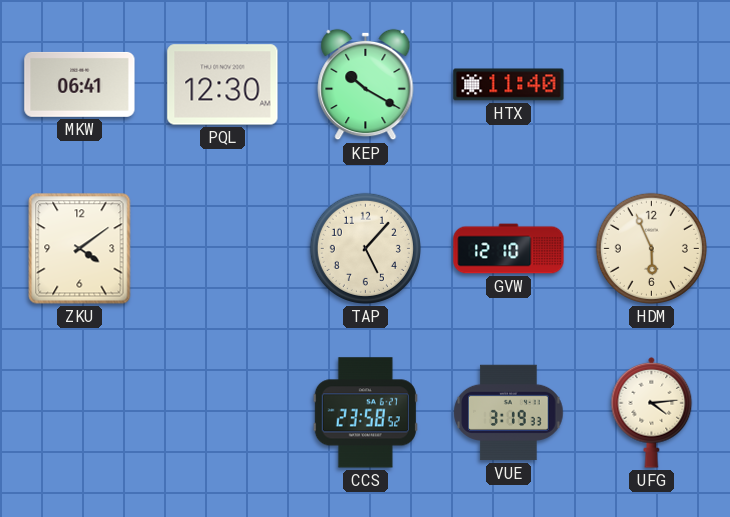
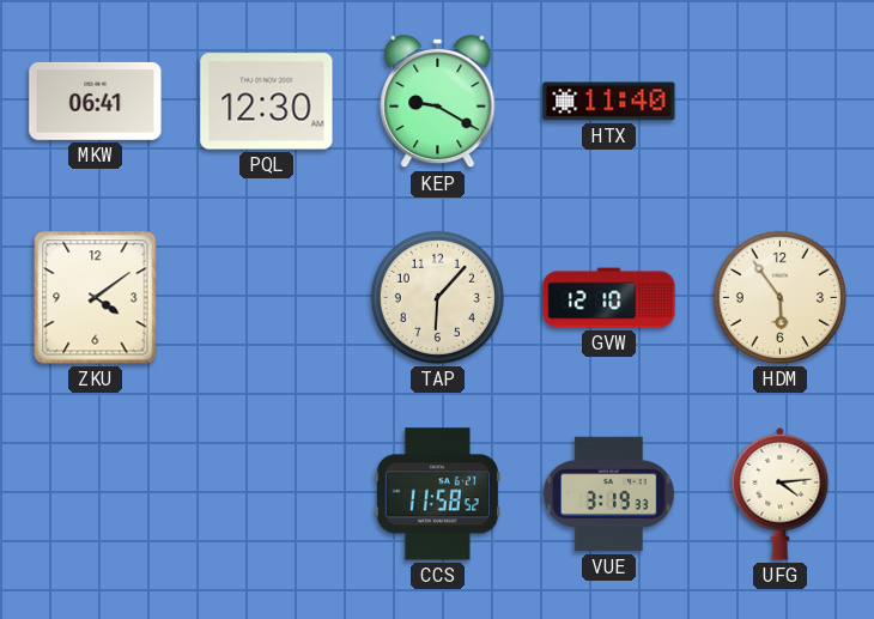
KEP: 10:20 -> 9:20
TAP: 5:07 -> 6:07
HDM: 5:56 -> 5:54
CCS: 23:58 -> 11:58
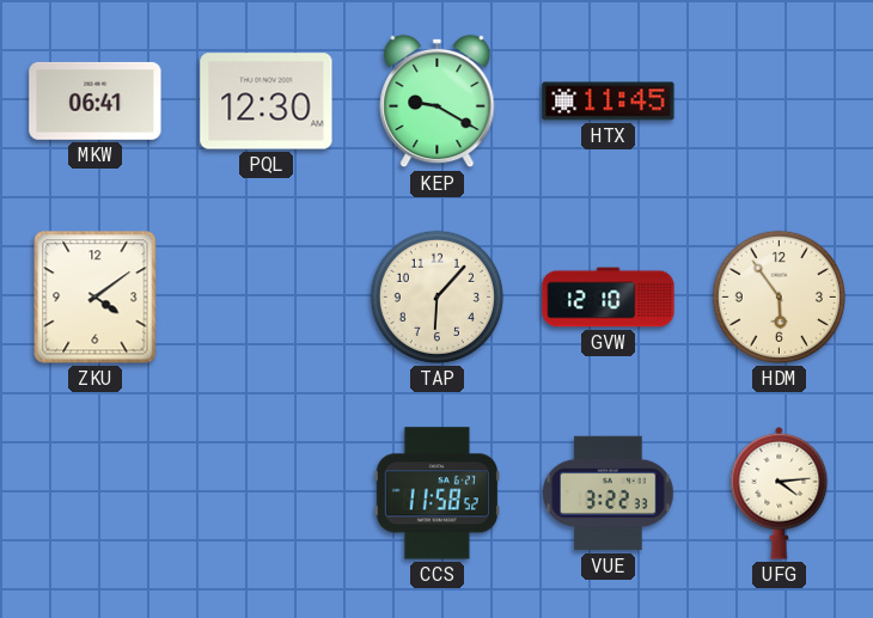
HTX: 11:40 -> 11:45
VUE: 3:19 -> 3:22
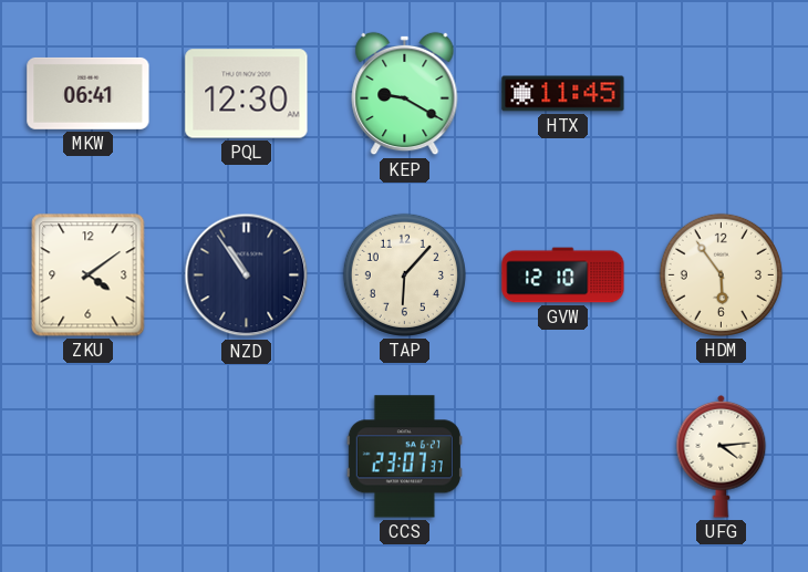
NZD: none -> 10:54
CCS: 11:58 -> 23:07
VUE: 3:22 -> none
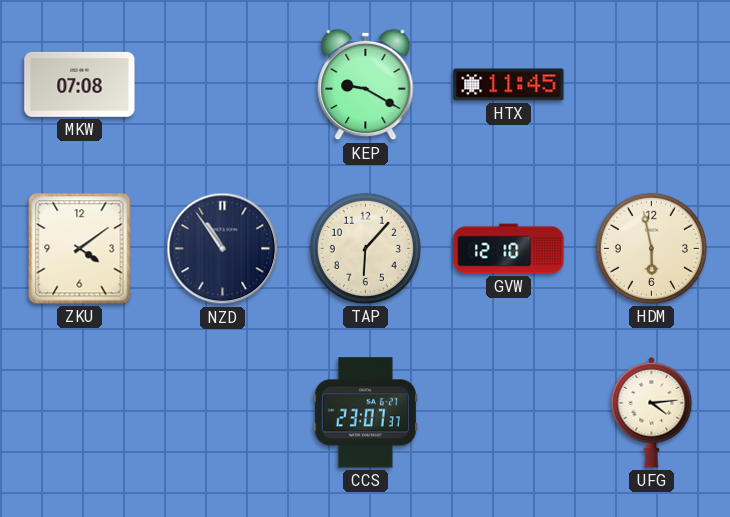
MKW: 06:41 -> 07:08
PQL: 12:30 -> none
HDM: 5:54 -> 5:58
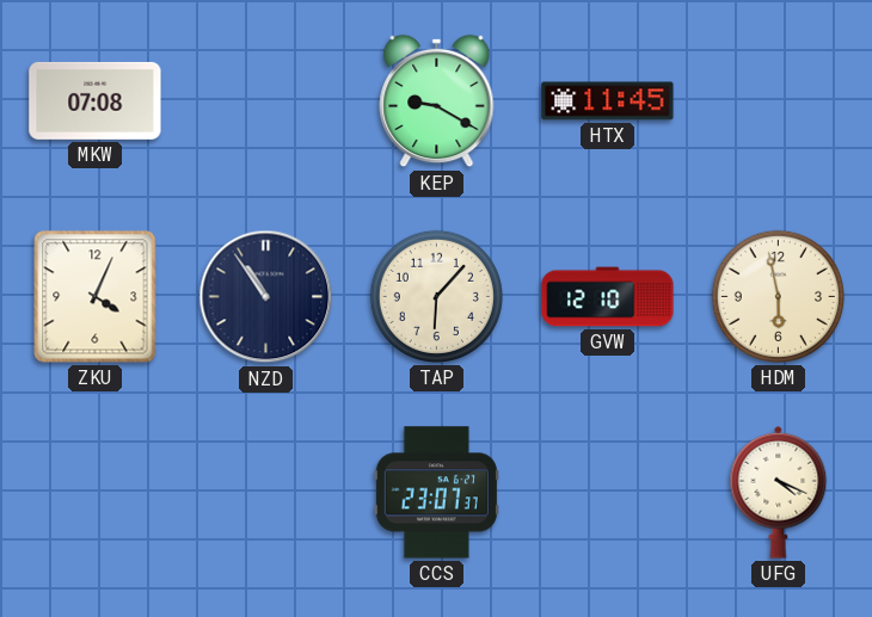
ZKU: 4:09 -> 4:04
UFG: 4:14 -> 4:19
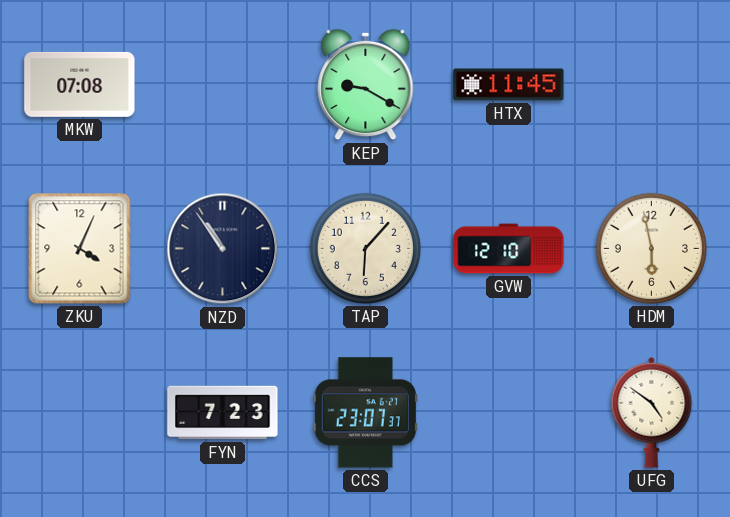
FYN: none -> 7:23
UFG: 4:19 -> 4:51
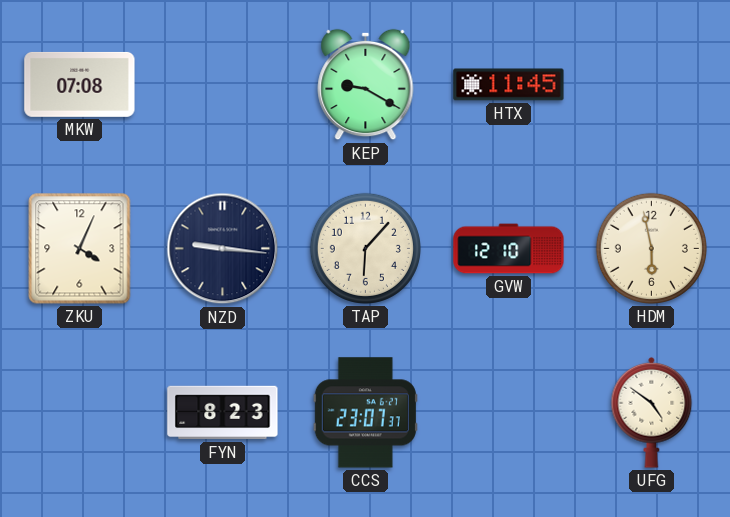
NZD: 10:54 -> 9:16
FYN: 7:23 -> 8:23
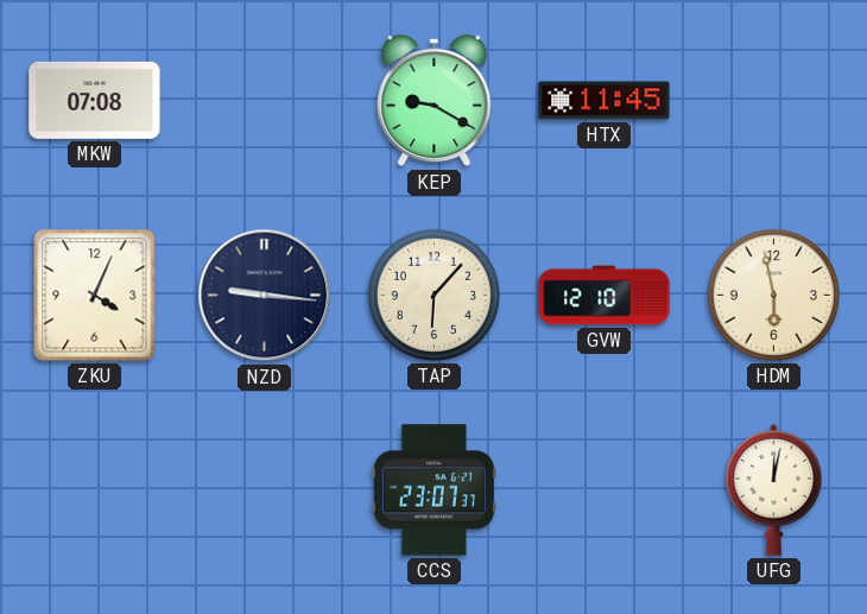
FYN: 8:23 -> none
UFG: 4:51 -> 12:02
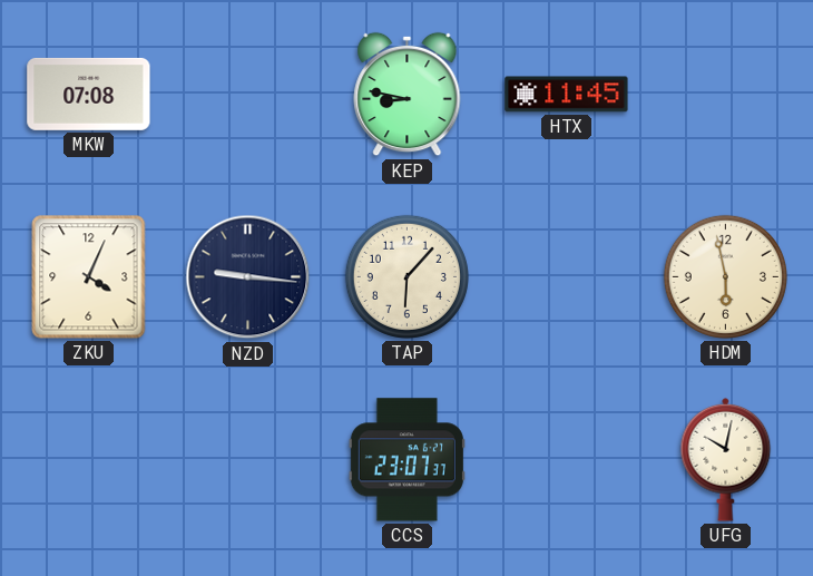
KEP: 9:20 -> 8:47
GVW: 12:10 -> none
UFG: 12:02 -> 10:02
